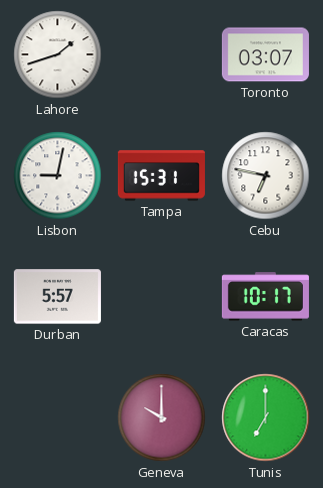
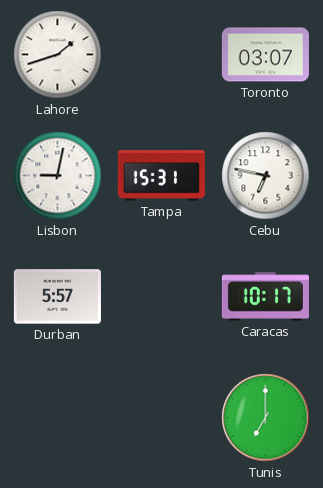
Geneva: 10:00 -> none
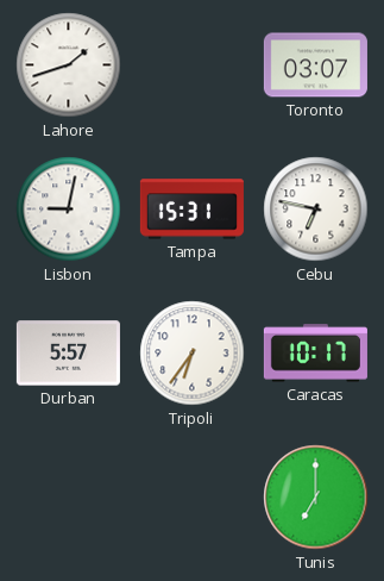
Tripoli: none -> 6:36
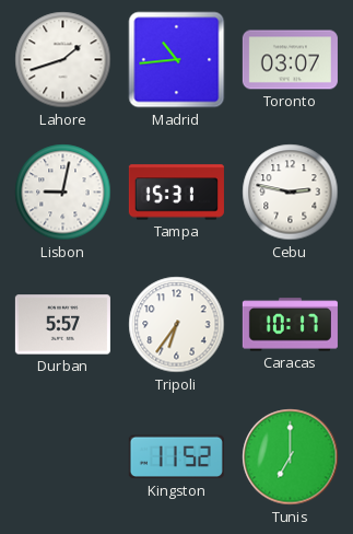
Madrid: none -> 10:44
Cebu: 6:47 -> 2:47
Kingston: none -> 11:52
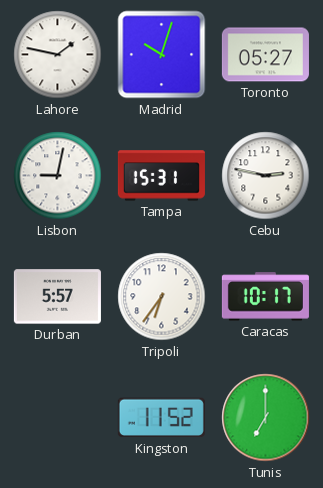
Lahore: 1:42 -> 1:47
Madrid: 10:44 -> 10:03
Toronto: 03:07 -> 05:27
